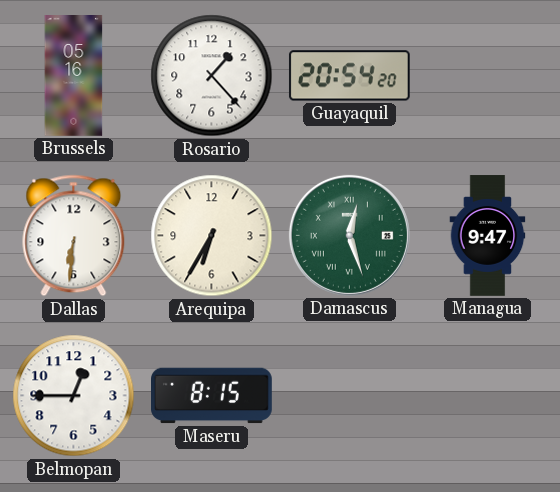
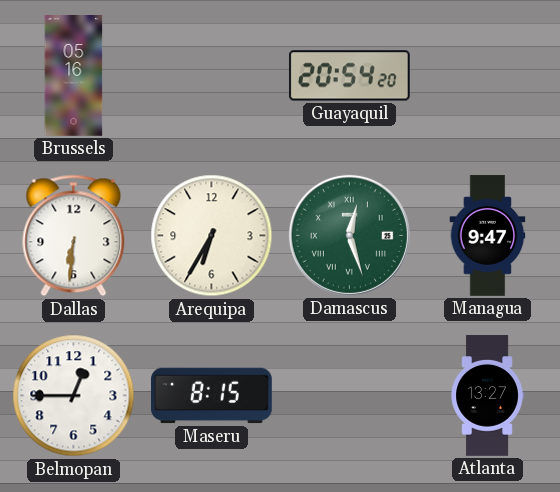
Rosario: 1:23 -> none
Atlanta: none -> 13:27
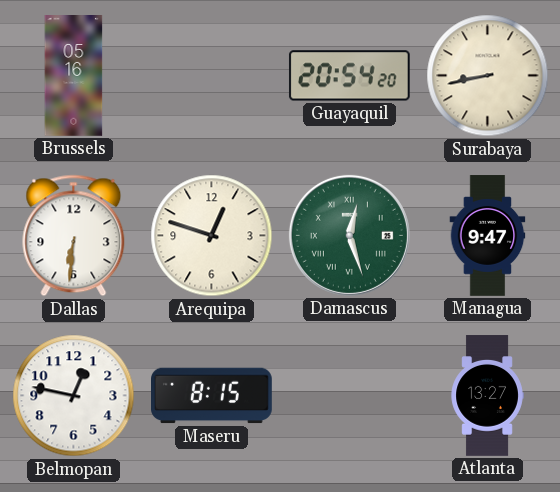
Surabaya: none -> 8:43
Arequipa: 6:35 -> 12:48
Belmopan: 12:45 -> 12:47
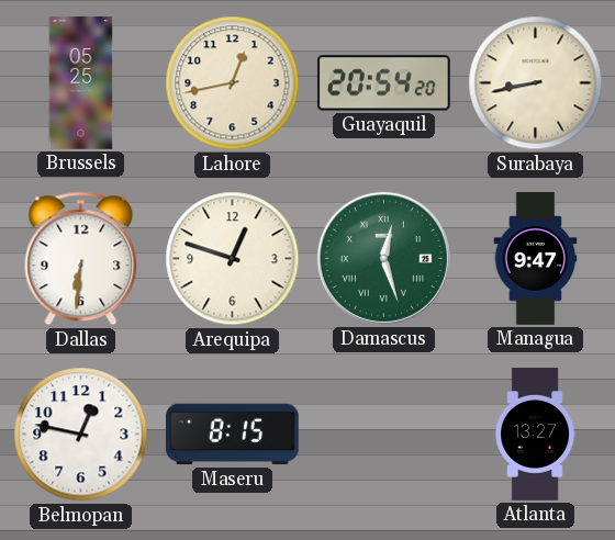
Brussels: 05:16 -> 05:25
Lahore: none -> 12:43
